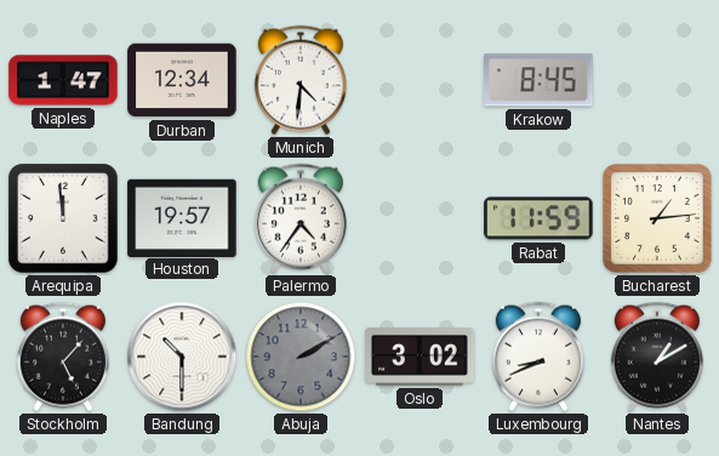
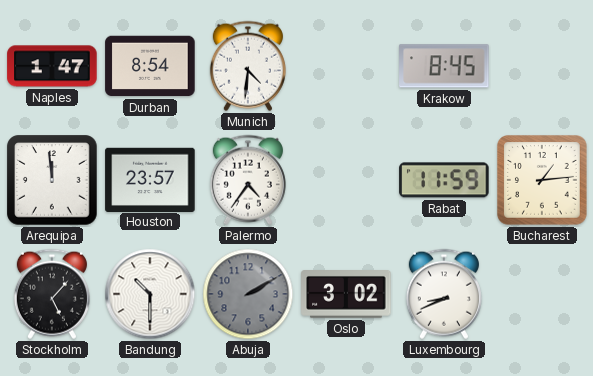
Durban: 12:34 -> 8:54
Houston: 19:57 -> 23:57
Nantes: 1:10 -> none
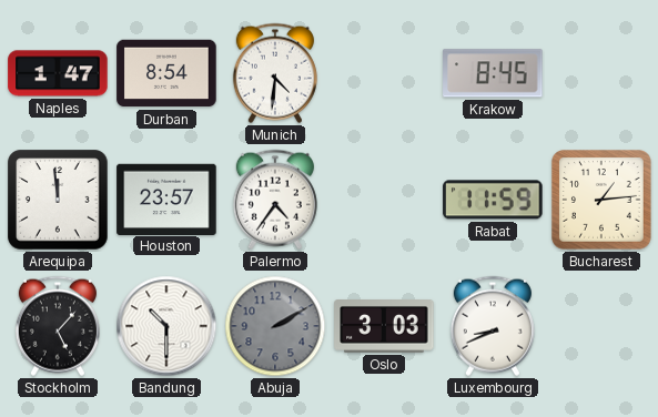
Oslo: 3:02 -> 3:03
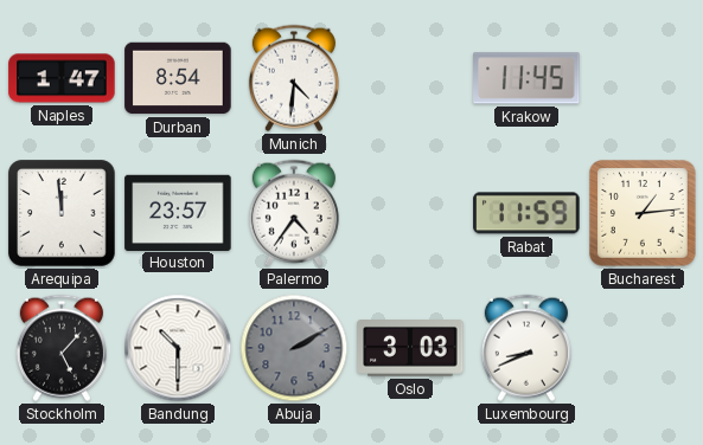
Krakow: 8:45 -> 11:45
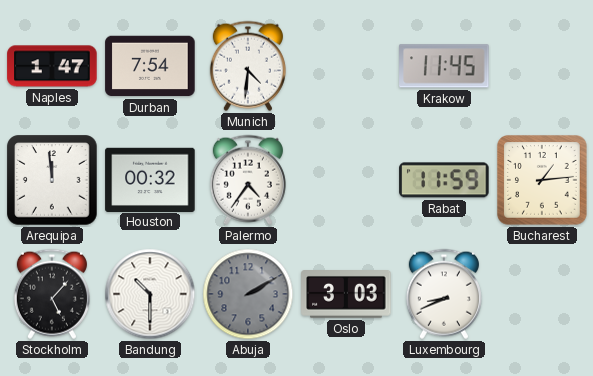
Durban: 8:54 -> 7:54
Houston: 23:57 -> 00:32
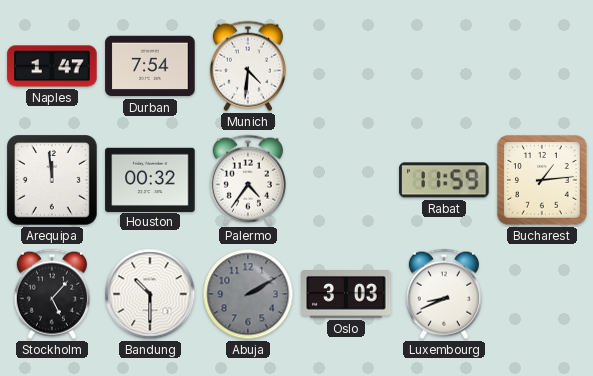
Krakow: 11:45 -> none
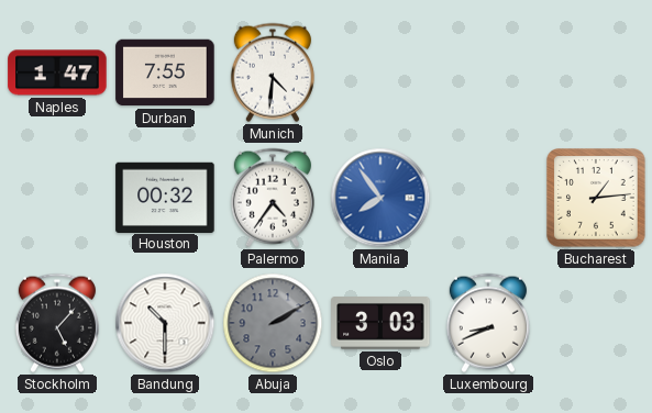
Durban: 7:54 -> 7:55
Arequipa: 11:59 -> none
Manila: none -> 7:54
Rabat: 11:59 -> none
